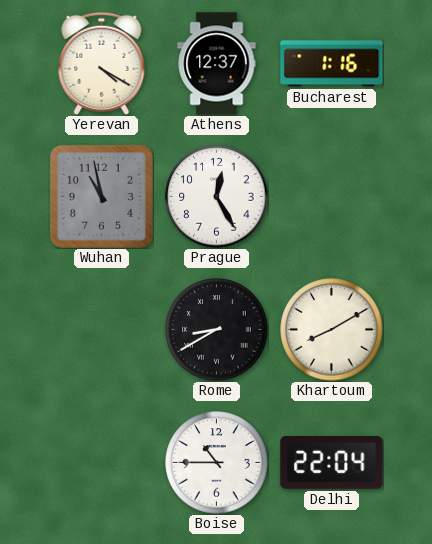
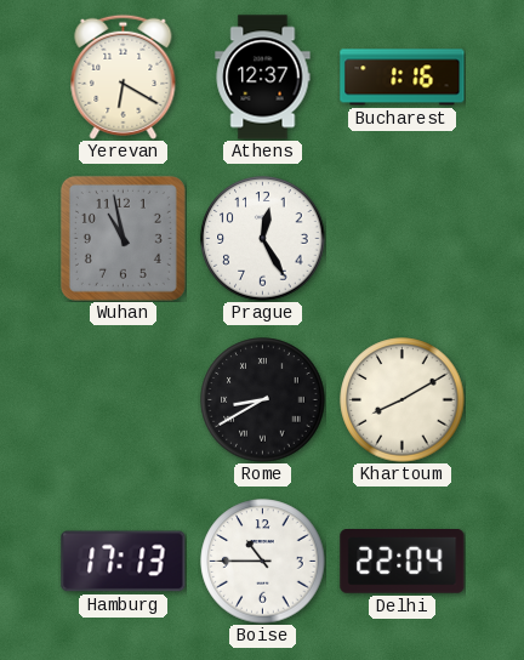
Yerevan: 4:20 -> 6:20
Hamburg: none -> 17:13
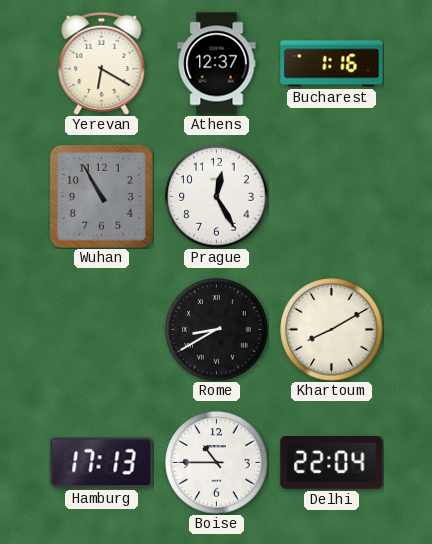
Wuhan: 10:58 -> 10:55
